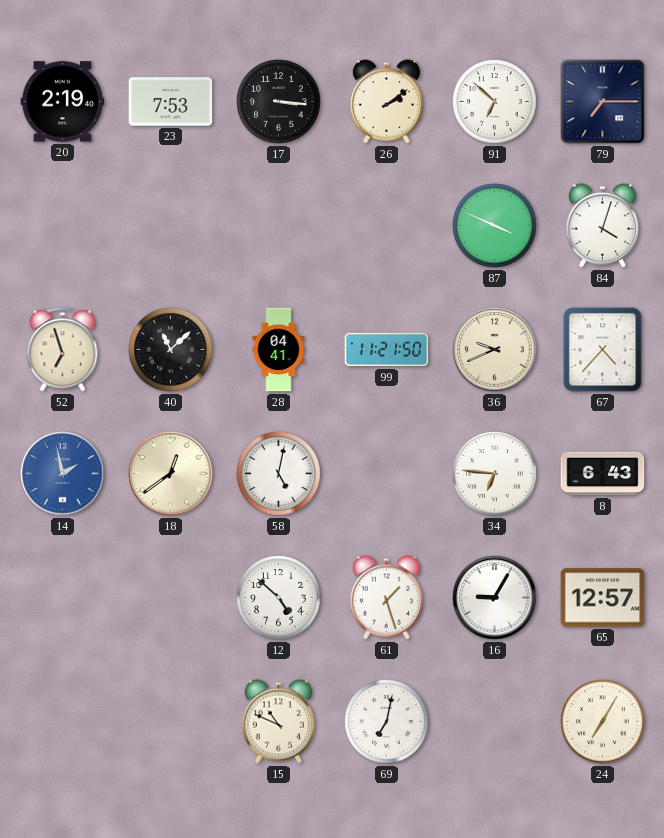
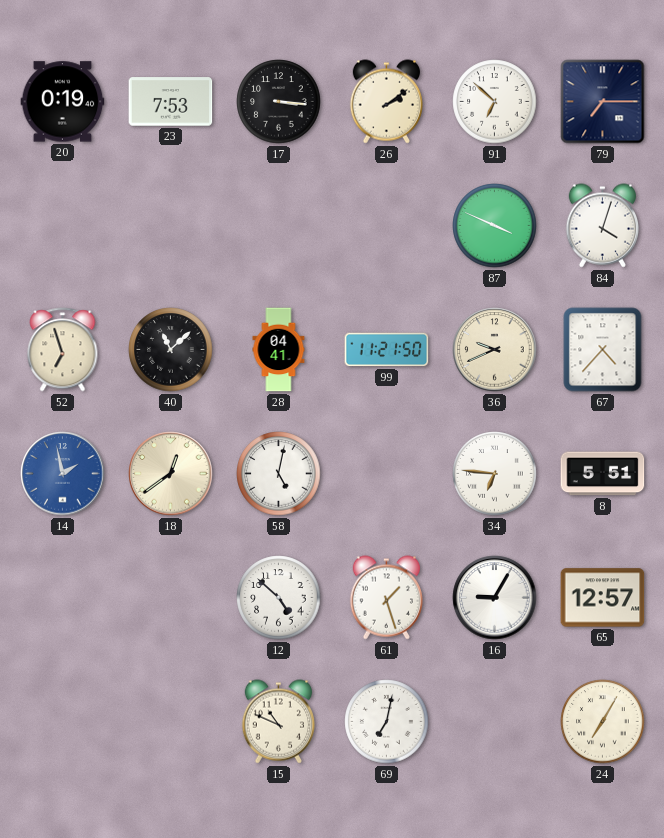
20: 2:19 -> 0:19
8: 6:43 -> 5:51
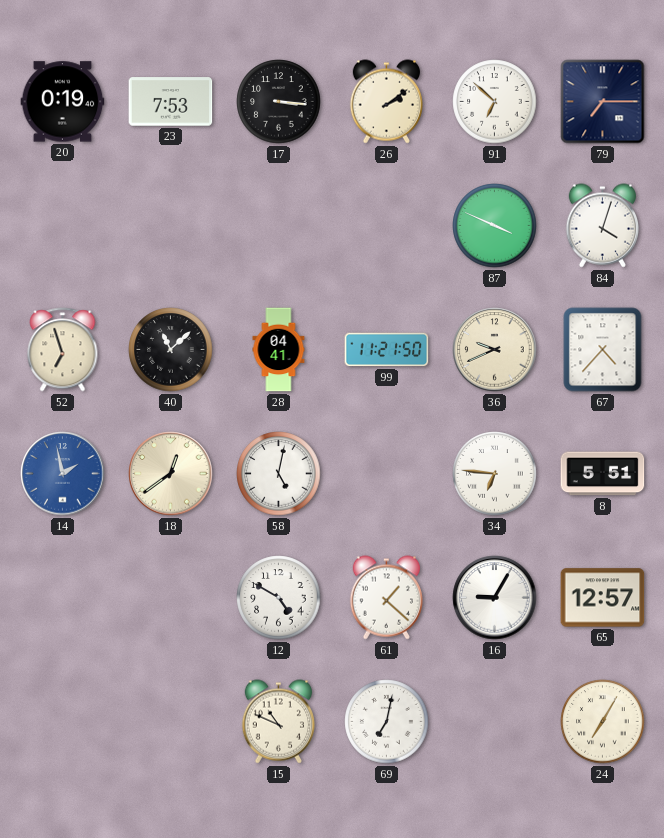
12: 4:52 -> 4:50
61: 1:27 -> 1:22
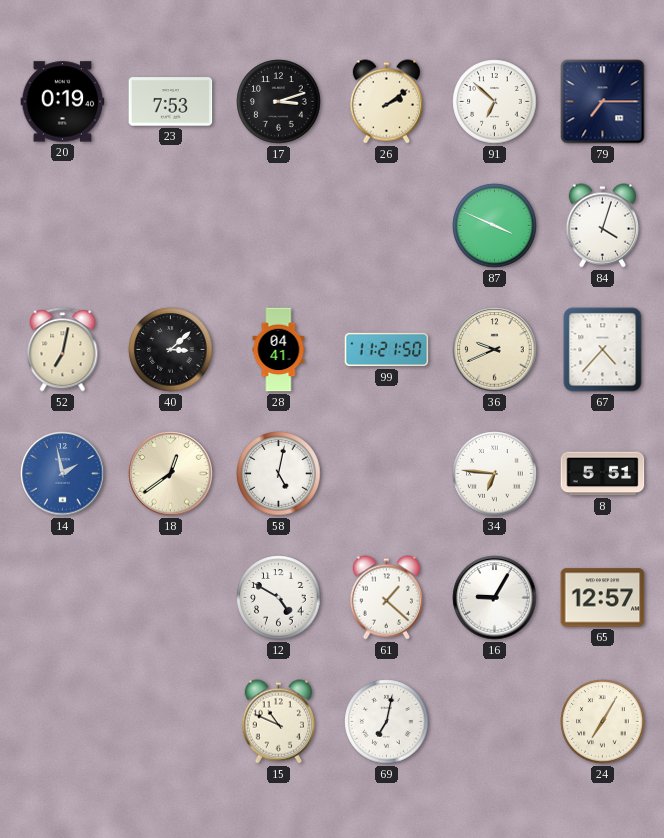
17: 3:16 -> 3:12
52: 6:57 -> 7:02
40: 11:08 -> 3:08
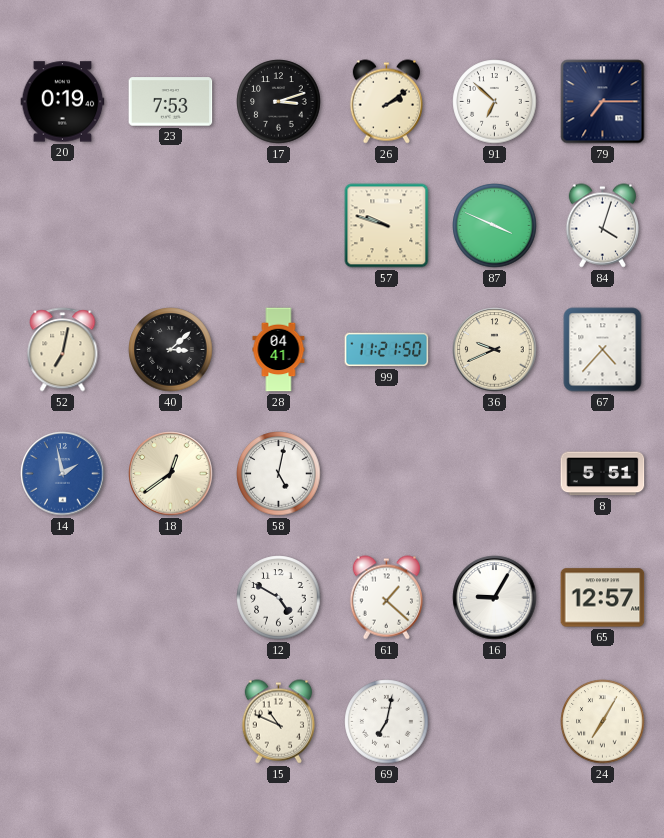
57: none -> 9:48
34: 6:46 -> none
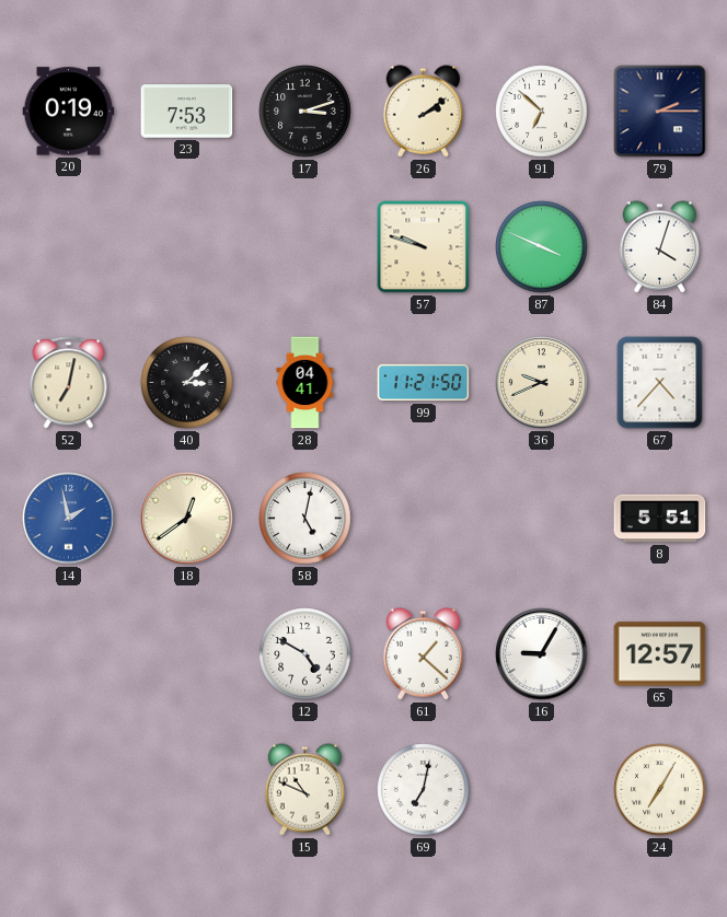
79: 7:15 -> 2:15
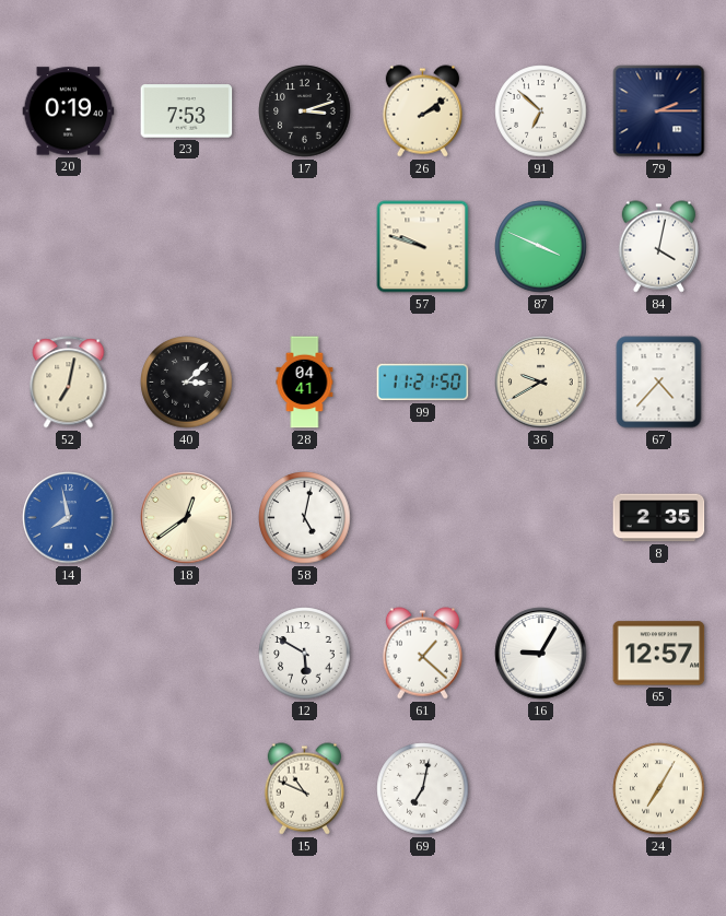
84: 4:03 -> 4:02
36: 9:41 -> 9:40
14: 1:58 -> 7:58
8: 5:51 -> 2:35
12: 4:50 -> 5:50
